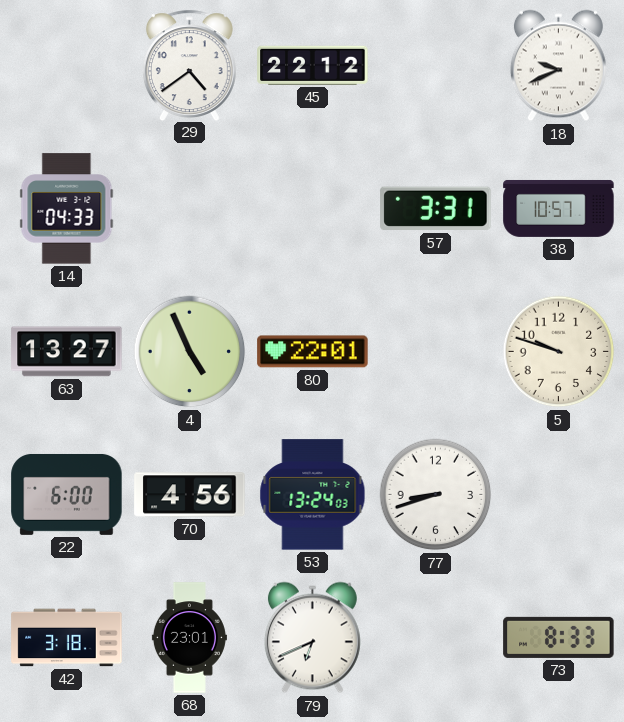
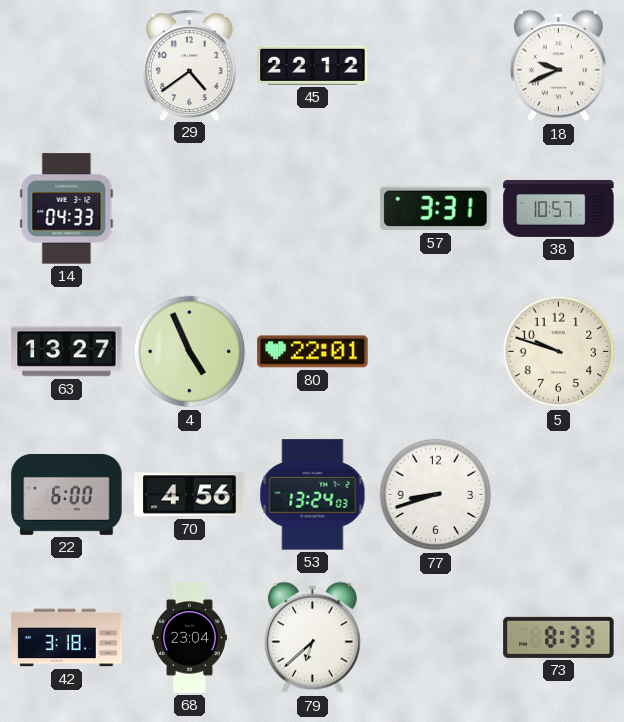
68: 23:01 -> 23:04
79: 6:41 -> 6:38
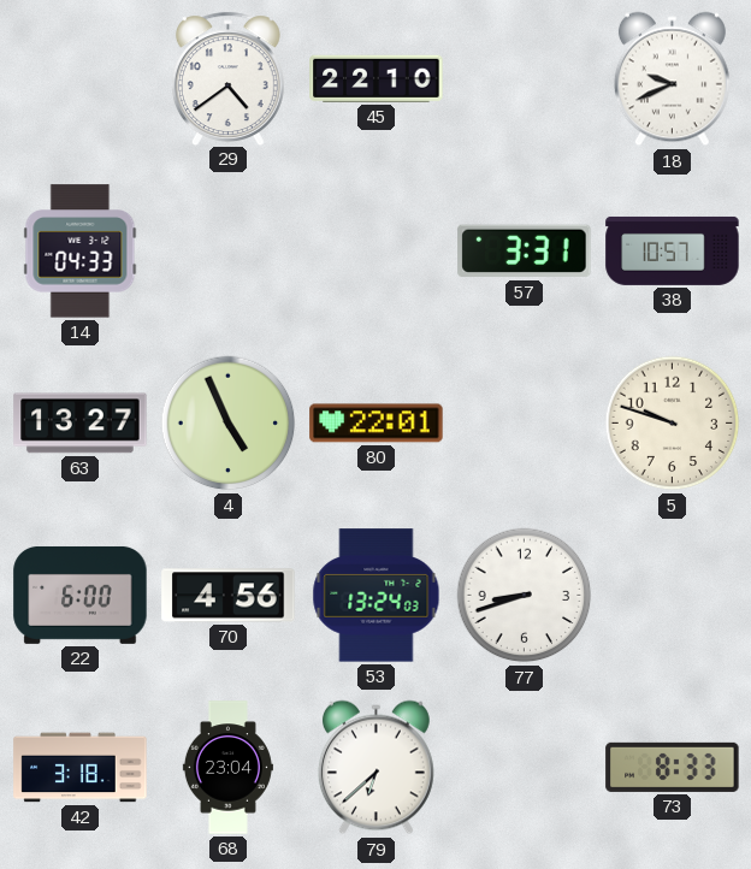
45: 22:12 -> 22:10
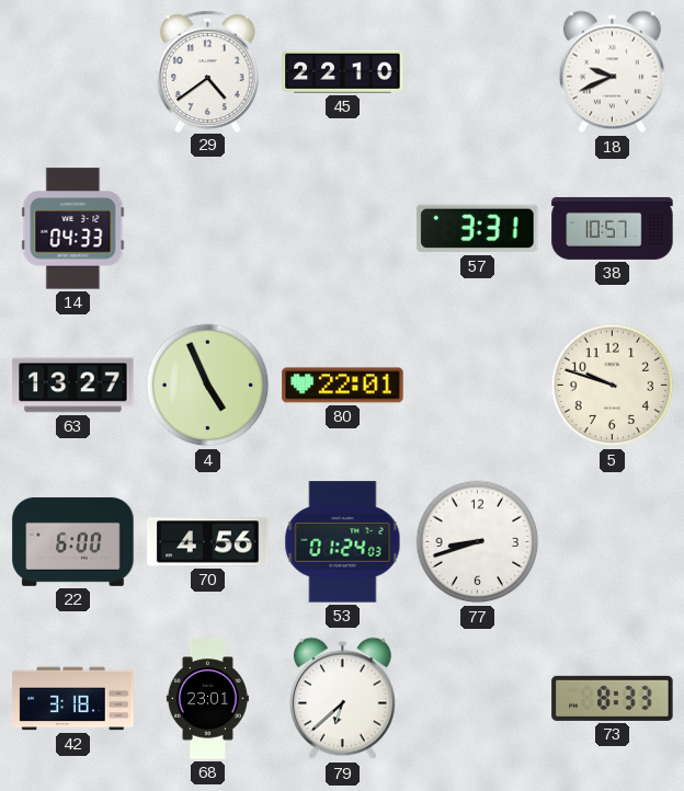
53: 13:24 -> 01:24
68: 23:04 -> 23:01
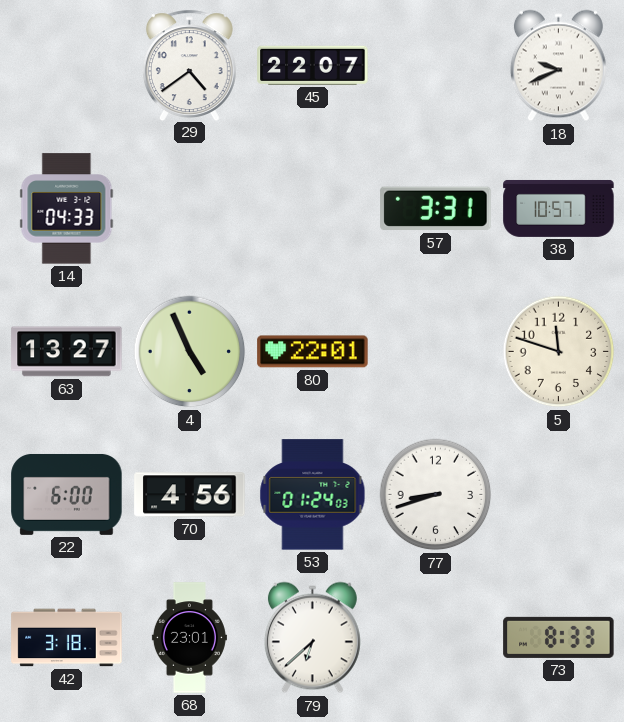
45: 22:10 -> 22:07
5: 9:48 -> 11:48
